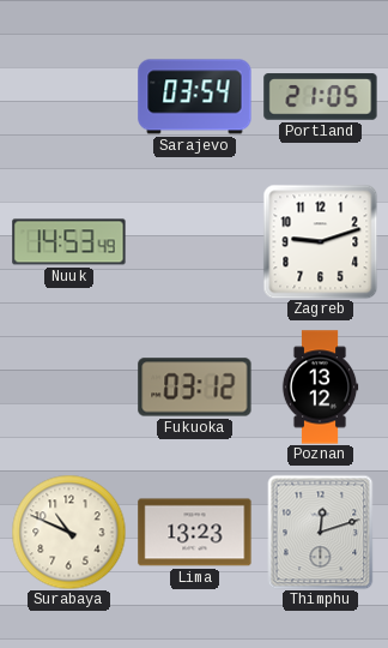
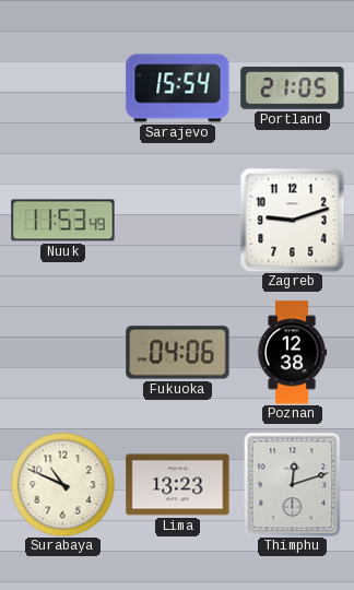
Sarajevo: 03:54 -> 15:54
Nuuk: 14:53 -> 11:53
Fukuoka: 03:12 -> 04:06
Poznan: 13:12 -> 12:38
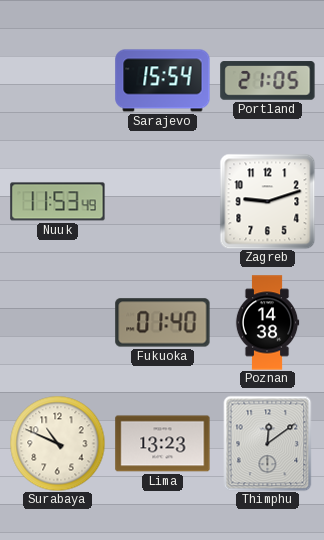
Fukuoka: 04:06 -> 01:40
Poznan: 12:38 -> 14:38
Thimphu: 12:12 -> 12:09
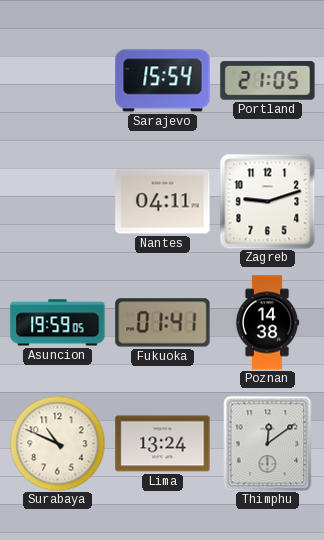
Nuuk: 11:53 -> none
Nantes: none -> 04:11
Asuncion: none -> 19:59
Fukuoka: 01:40 -> 01:41
Lima: 13:23 -> 13:24
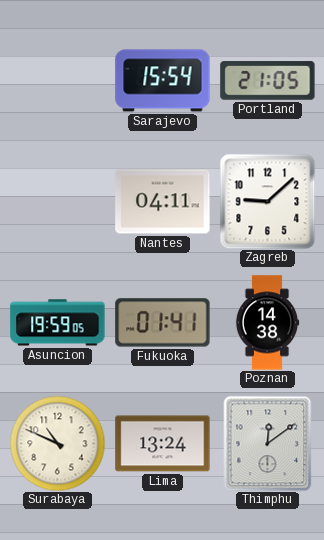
Zagreb: 9:12 -> 9:08
